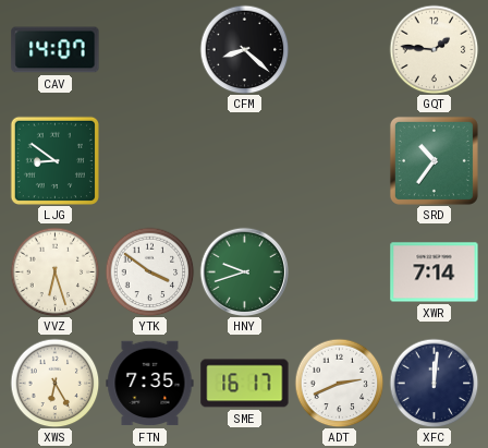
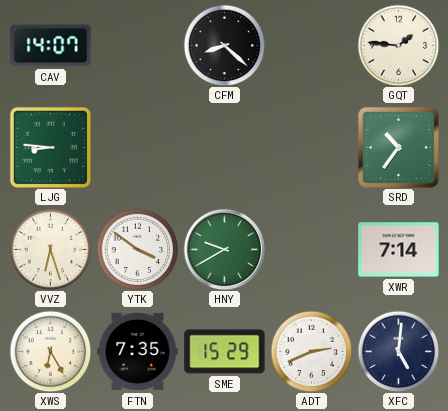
LJG: 8:51 -> 8:46
HNY: 9:42 -> 9:40
SME: 16:17 -> 15:29
XFC: 12:01 -> 5:01
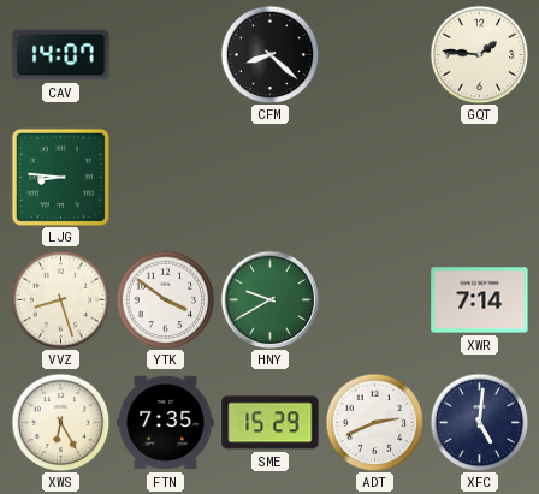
SRD: 10:36 -> none
VVZ: 6:27 -> 8:27
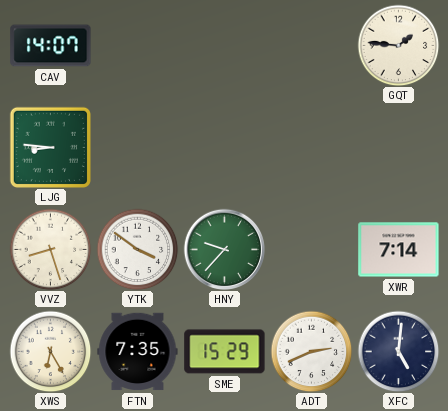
CFM: 8:22 -> none
HNY: 9:40 -> 9:37
